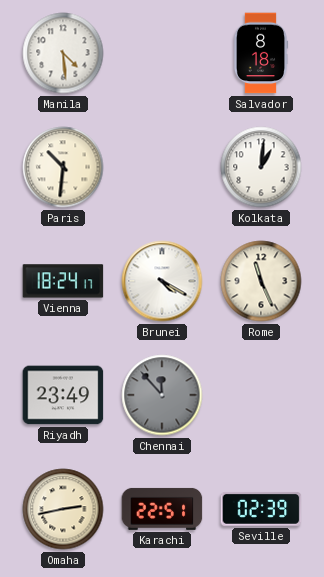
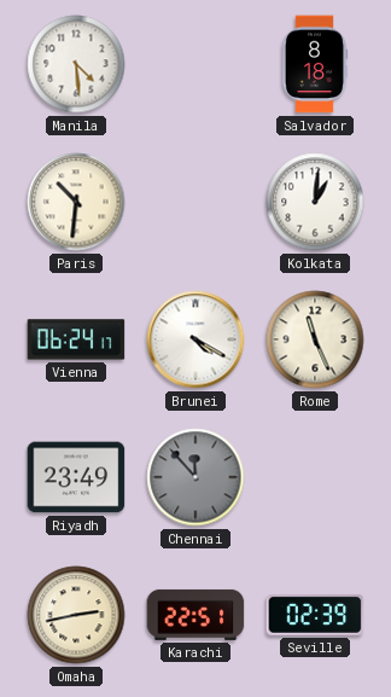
Vienna: 18:24 -> 06:24
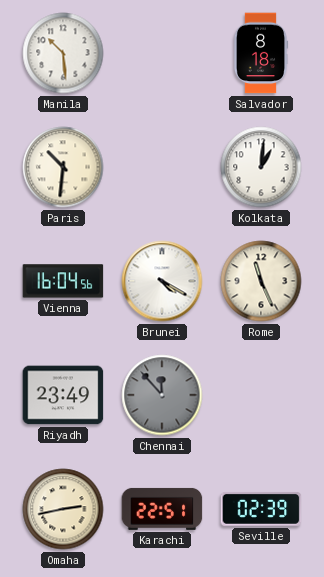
Manila: 4:29 -> 10:29
Vienna: 06:24 -> 16:04
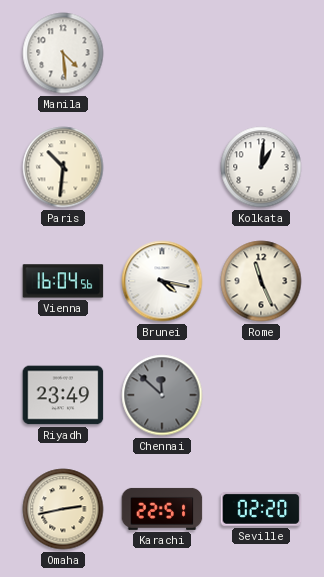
Manila: 10:29 -> 4:29
Salvador: 8:18 -> none
Brunei: 4:20 -> 4:17
Chennai: 11:53 -> 11:52
Seville: 02:39 -> 02:20
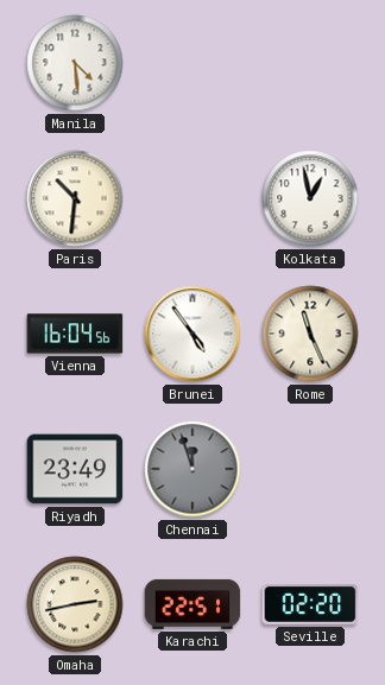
Kolkata: 1:01 -> 12:58
Brunei: 4:17 -> 4:54
Chennai: 11:52 -> 11:57
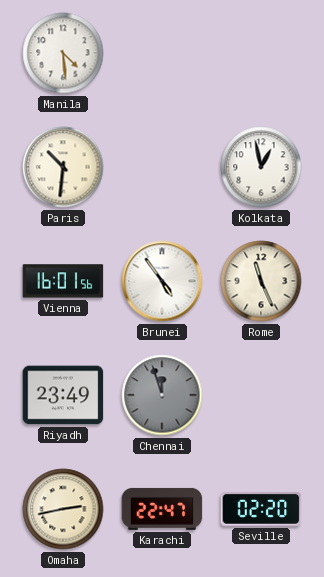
Vienna: 16:04 -> 16:01
Karachi: 22:51 -> 22:47
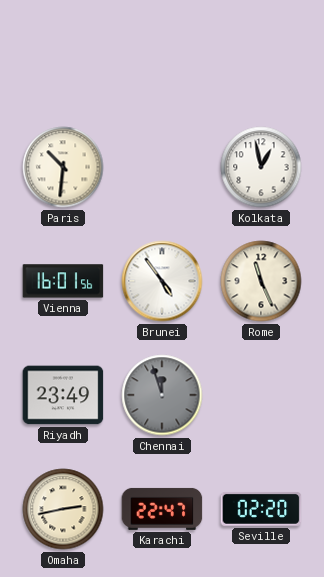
Manila: 4:29 -> none
